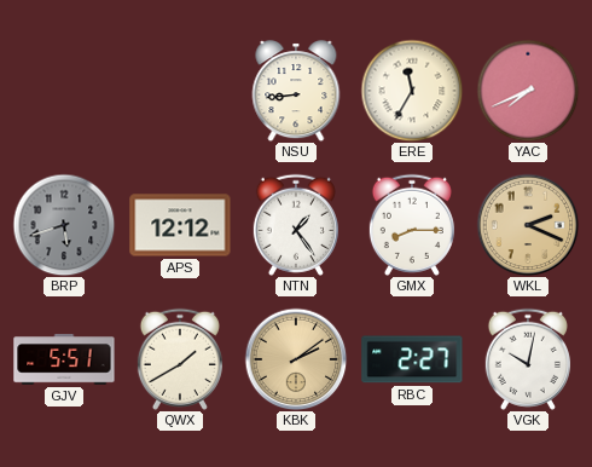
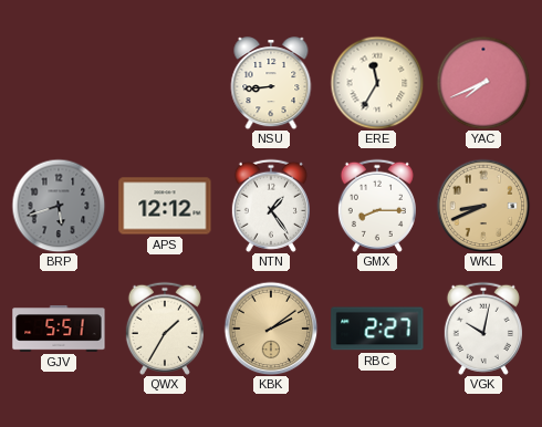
WKL: 2:19 -> 8:41
QWX: 1:40 -> 1:35
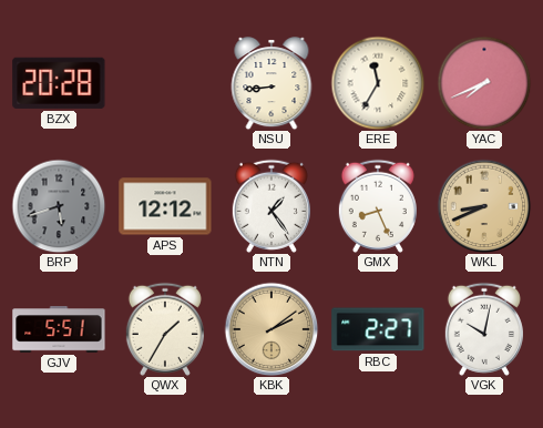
BZX: none -> 20:28
GMX: 8:15 -> 8:26
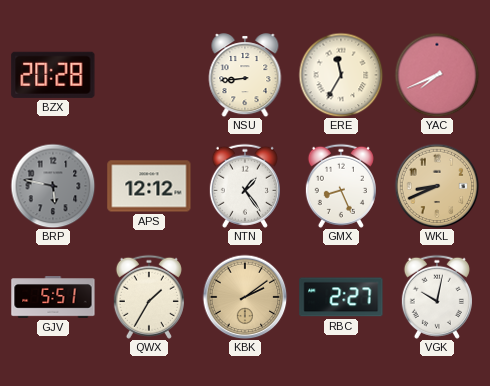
BRP: 5:42 -> 5:47
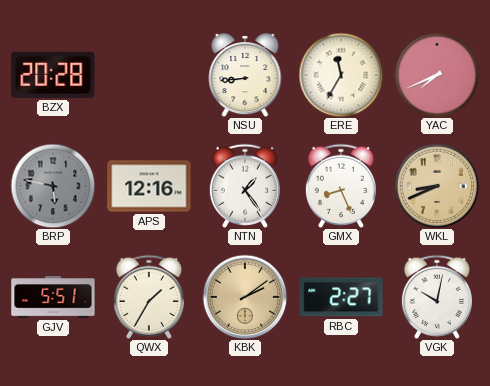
APS: 12:12 -> 12:16
